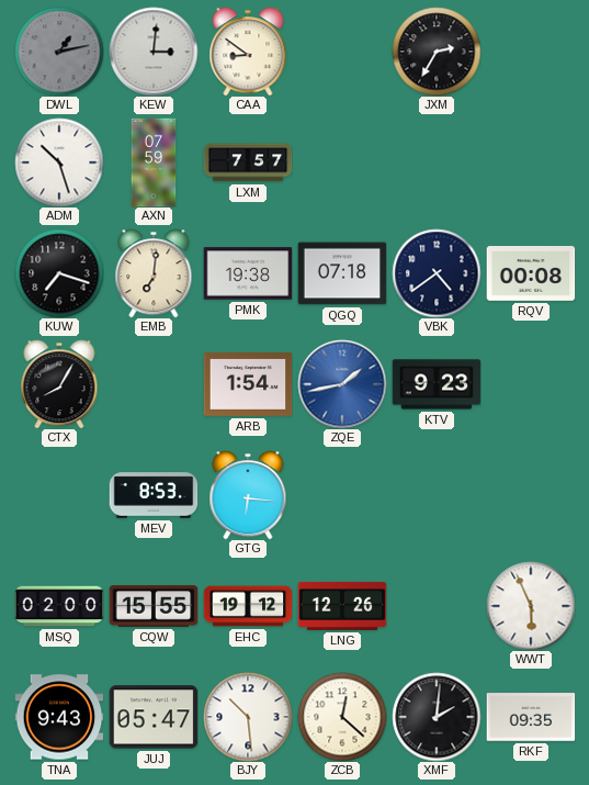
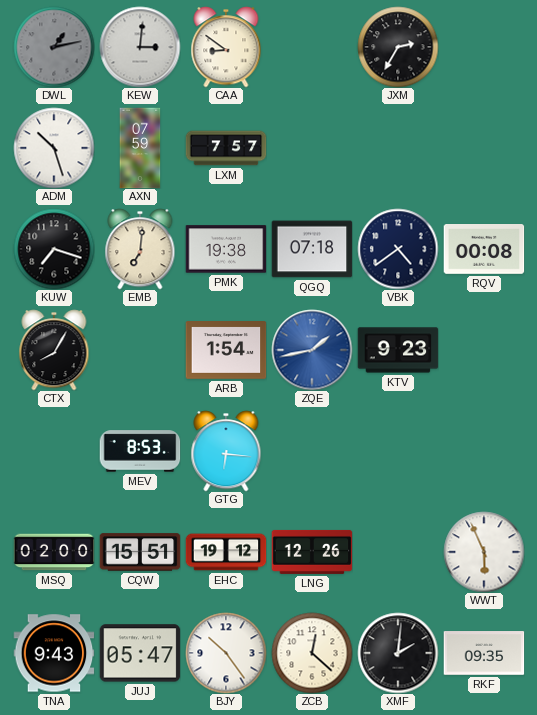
CQW: 15:55 -> 15:51
BJY: 10:29 -> 10:24
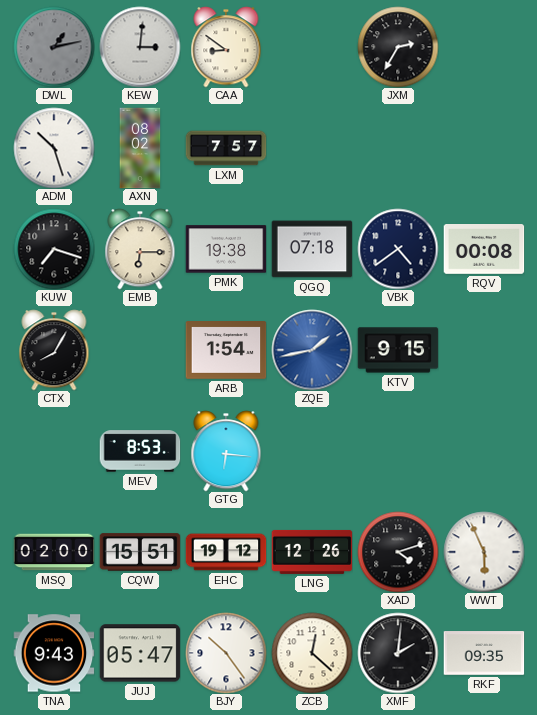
AXN: 07:59 -> 08:02
EMB: 7:01 -> 6:15
KTV: 9:23 -> 9:15
XAD: none -> 4:12
